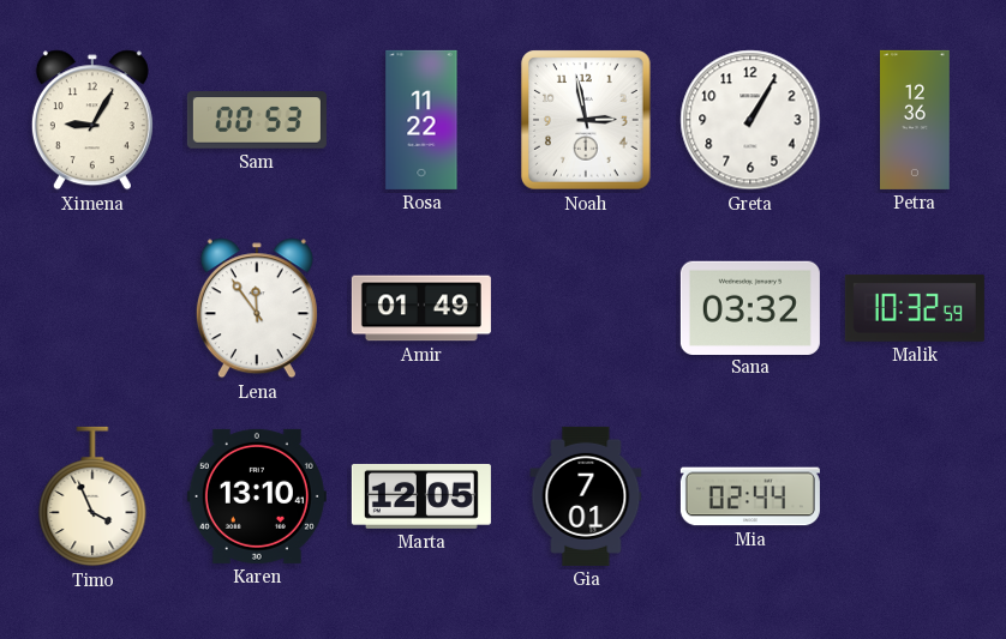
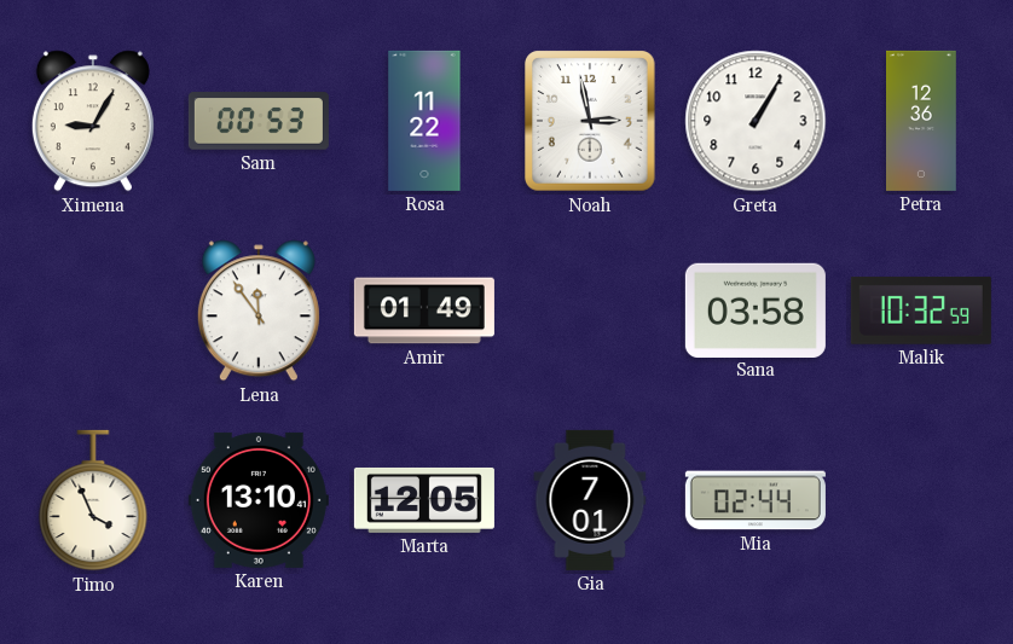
Sana: 03:32 -> 03:58
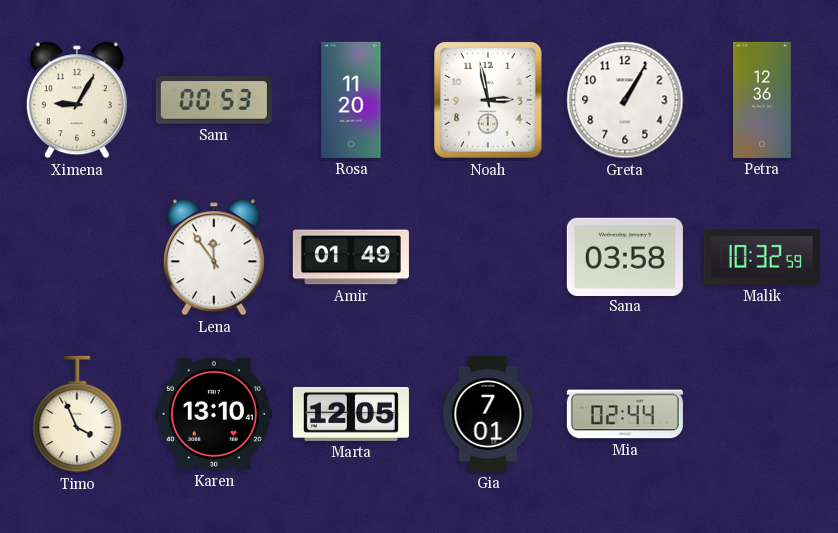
Rosa: 11:22 -> 11:20
